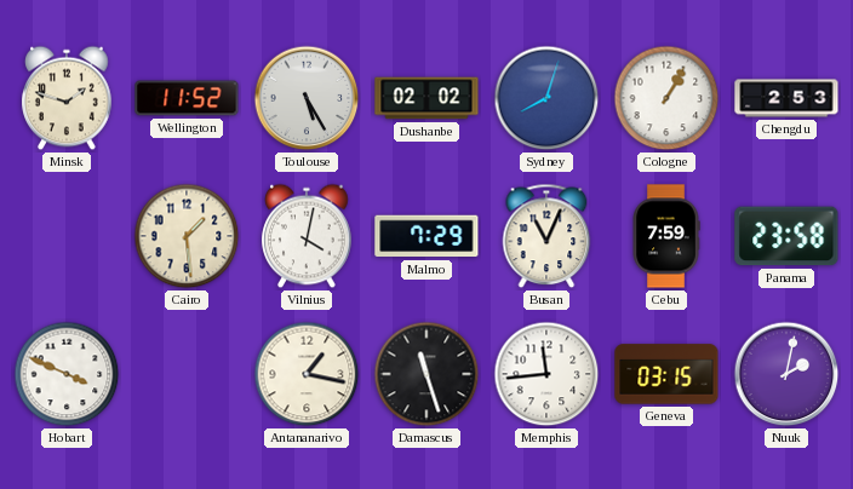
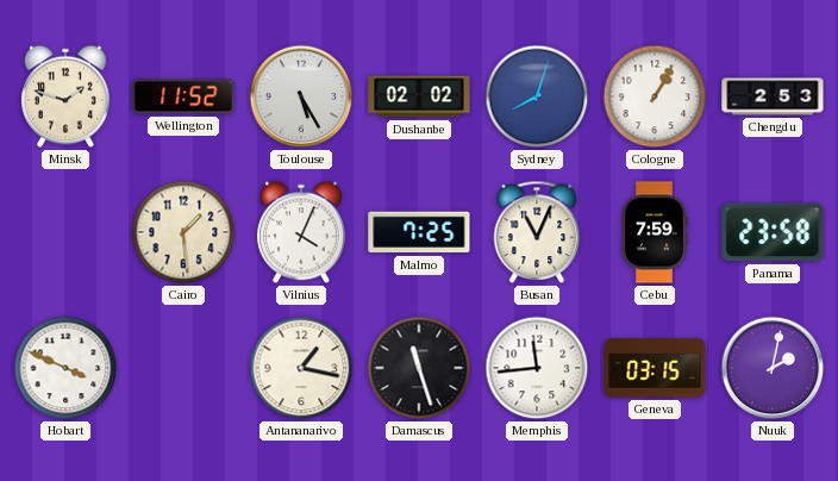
Vilnius: 4:02 -> 4:04
Malmo: 7:29 -> 7:25
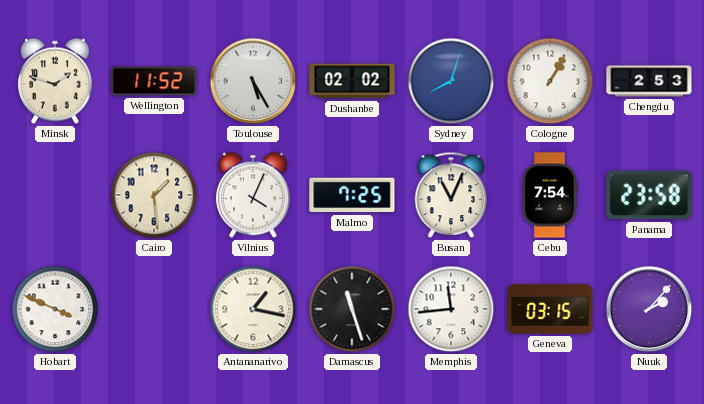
Cebu: 7:59 -> 7:54
Nuuk: 2:02 -> 2:07
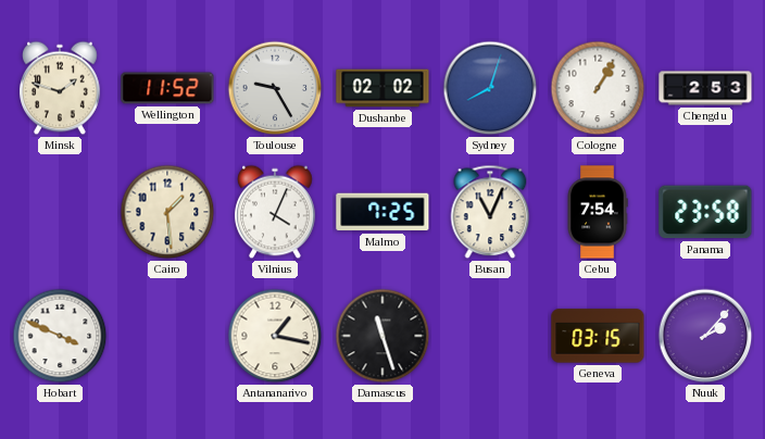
Toulouse: 5:25 -> 9:25
Memphis: 11:44 -> none
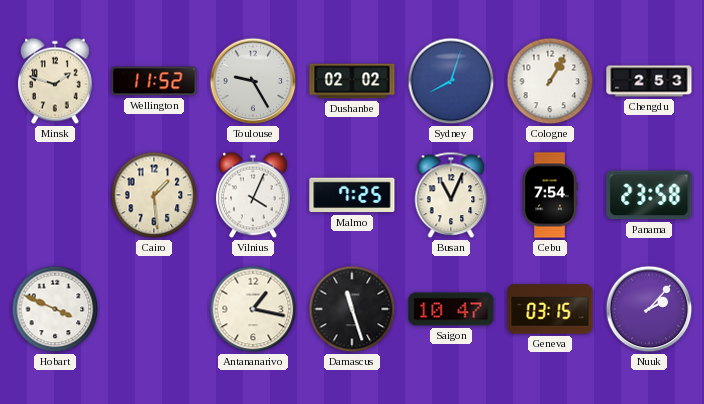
Saigon: none -> 10:47
